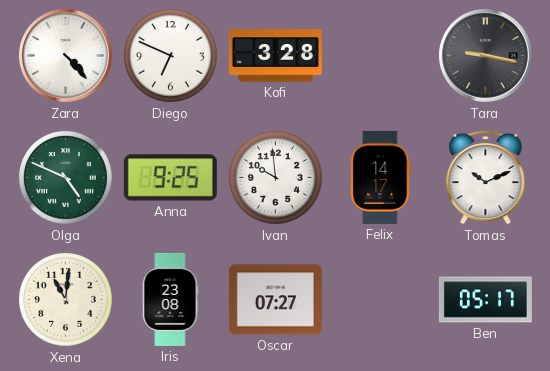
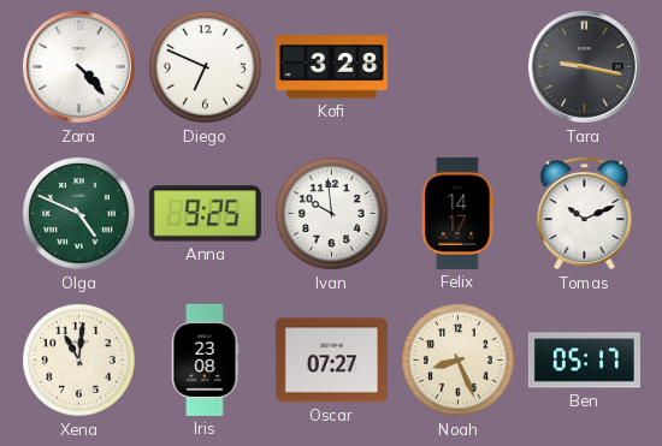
Noah: none -> 8:26
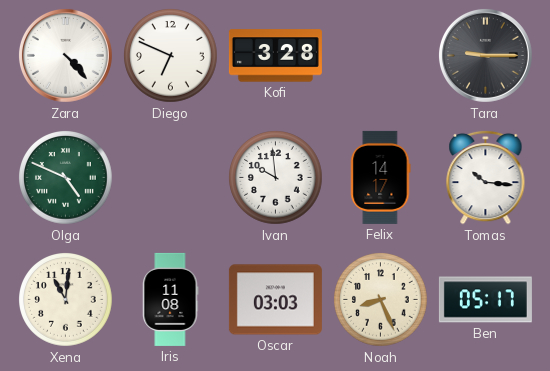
Tara: 9:17 -> 9:15
Anna: 9:25 -> none
Tomas: 10:11 -> 10:16
Iris: 23:08 -> 11:08
Oscar: 07:27 -> 03:03
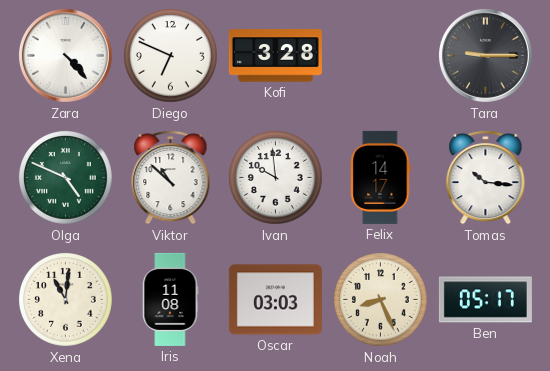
Viktor: none -> 10:52
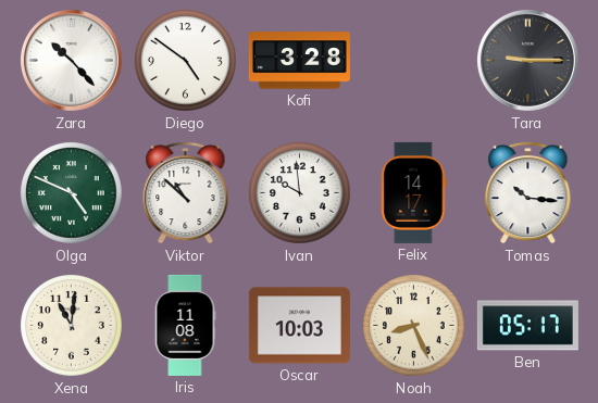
Zara: 4:23 -> 10:23
Diego: 6:49 -> 4:51
Oscar: 03:03 -> 10:03
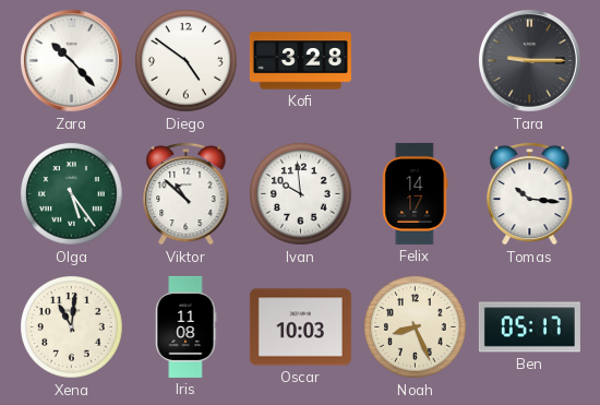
Olga: 4:49 -> 5:24
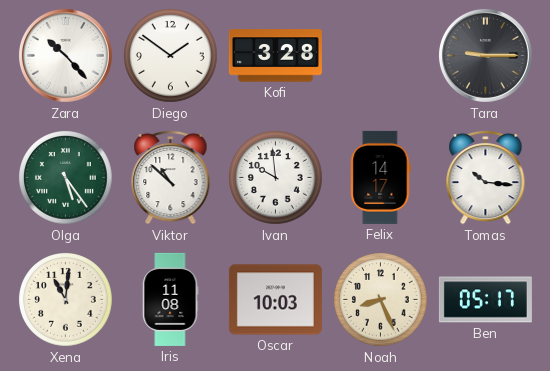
Diego: 4:51 -> 1:51
